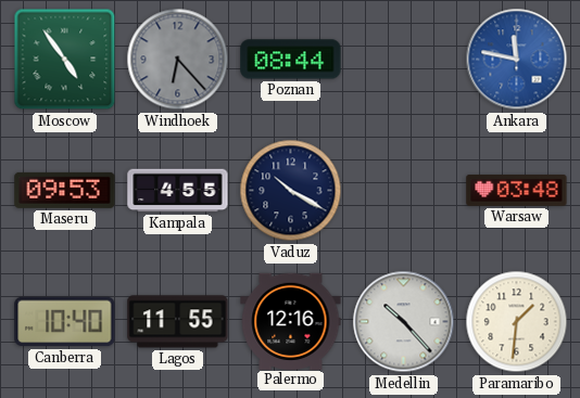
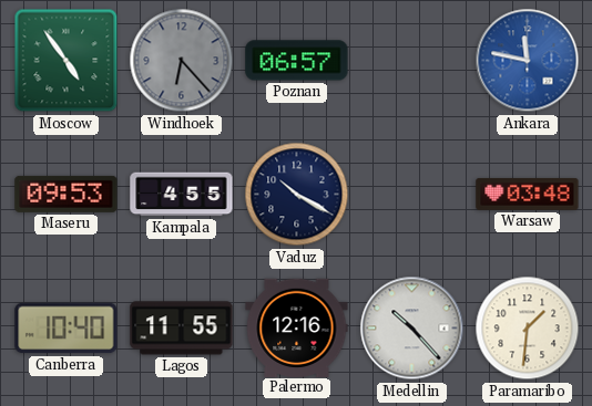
Poznan: 08:44 -> 06:57
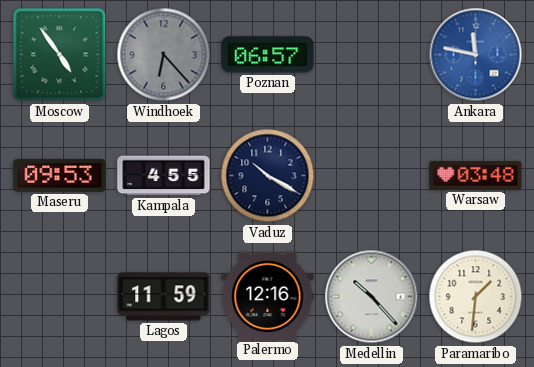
Canberra: 10:40 -> none
Lagos: 11:55 -> 11:59
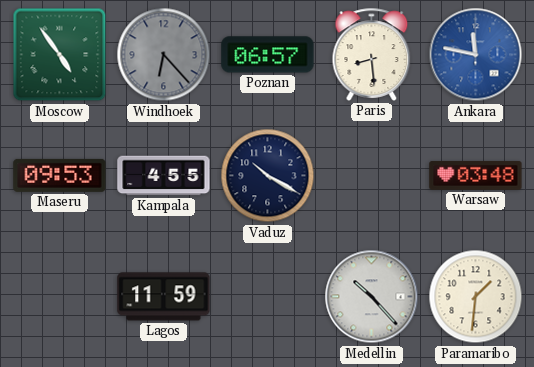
Paris: none -> 8:29
Palermo: 12:16 -> none
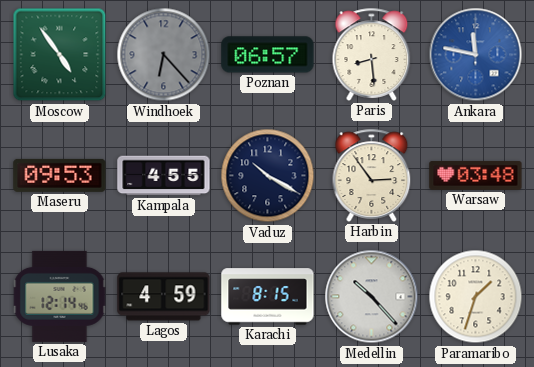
Harbin: none -> 2:54
Lusaka: none -> 12:14
Lagos: 11:59 -> 4:59
Karachi: none -> 8:15
Paramaribo: 1:31 -> 1:33
